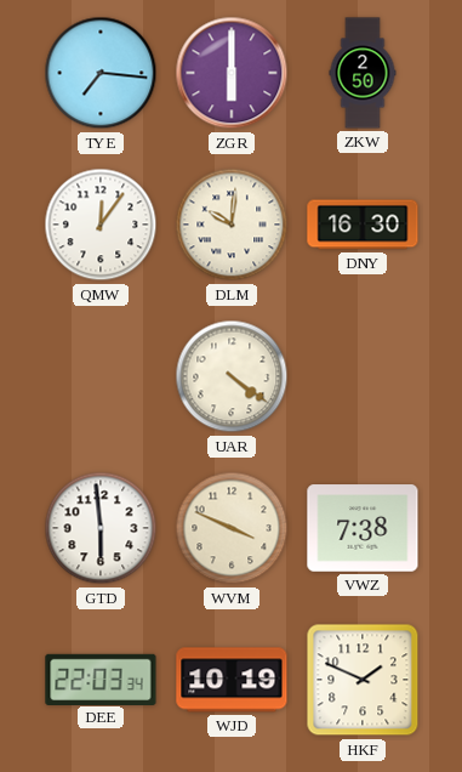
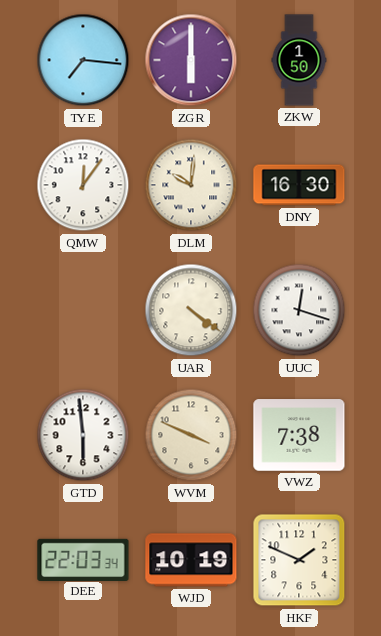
ZKW: 2:50 -> 1:50
UUC: none -> 12:18
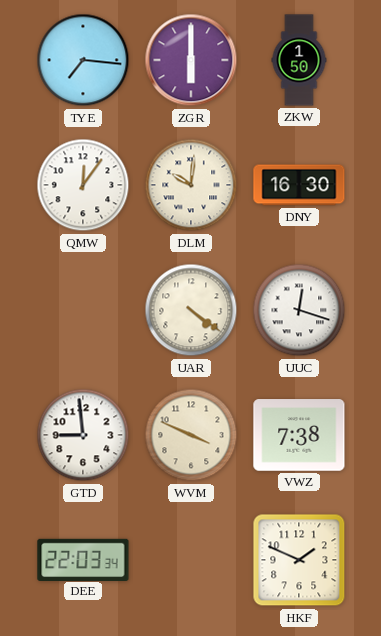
GTD: 5:59 -> 8:59
WJD: 10:19 -> none
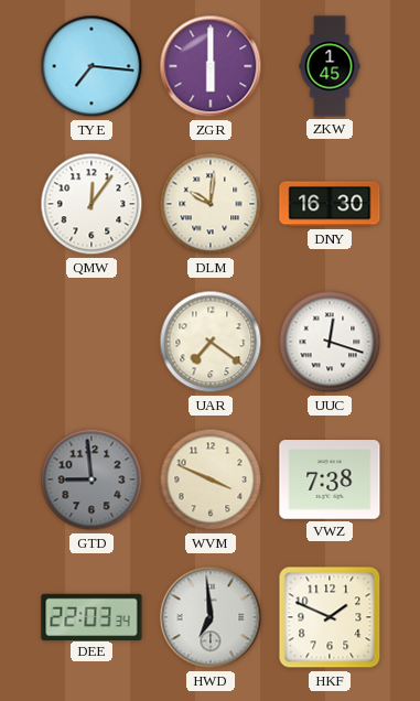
ZKW: 1:50 -> 1:45
UAR: 4:21 -> 7:21
GTD dial: white -> grey
HWD: none -> 6:59
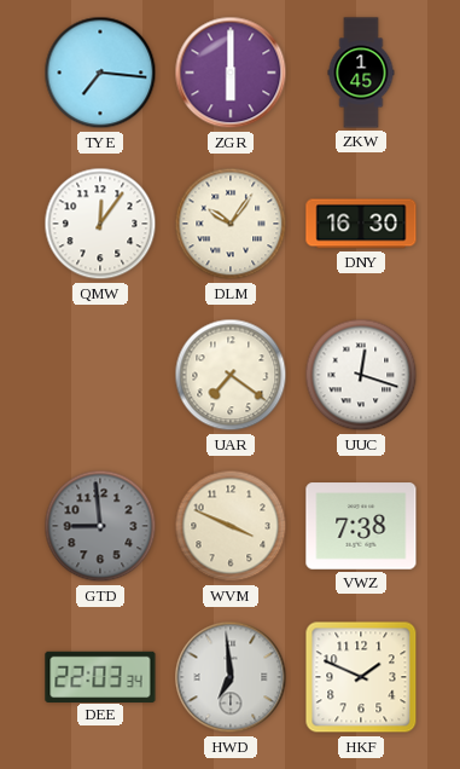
DLM: 10:01 -> 10:06
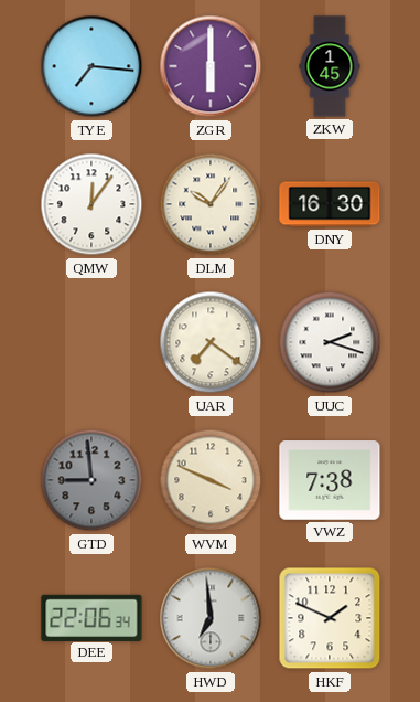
UUC: 12:18 -> 2:18
DEE: 22:03 -> 22:06
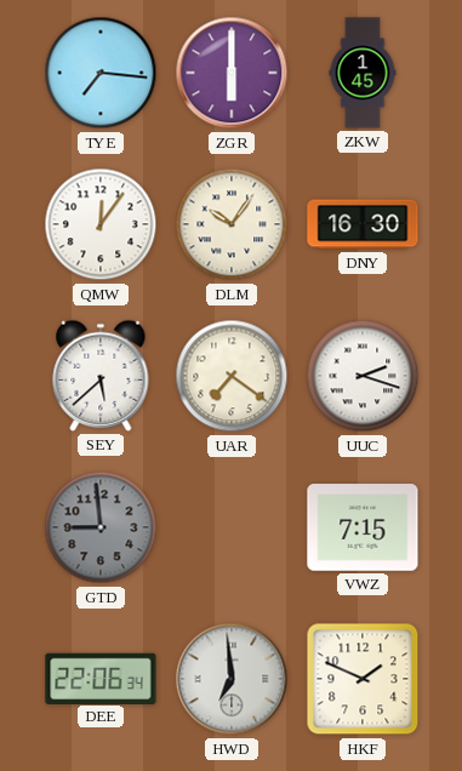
SEY: none -> 5:38
WVM: 3:49 -> none
VWZ: 7:38 -> 7:15
